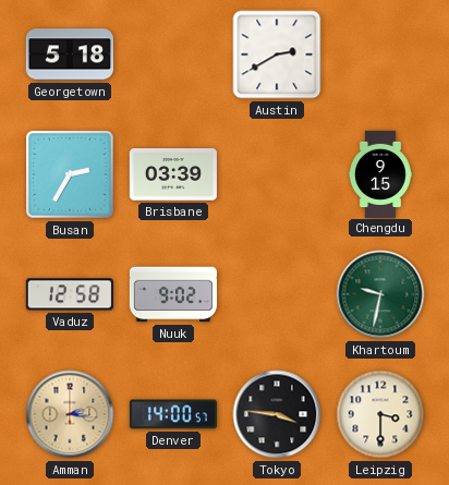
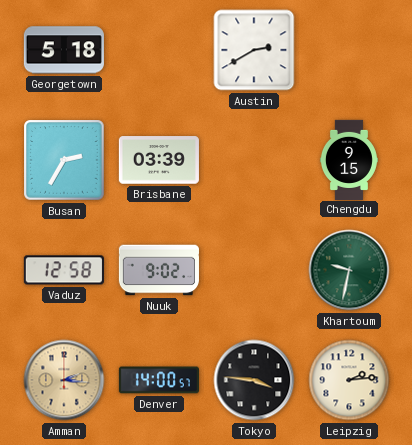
Leipzig: 3:30 -> 2:14
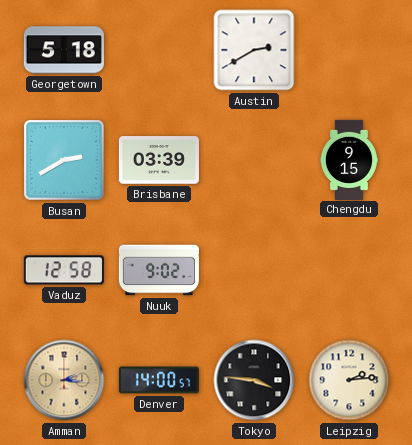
Busan: 2:35 -> 2:40
Khartoum: 9:32 -> none
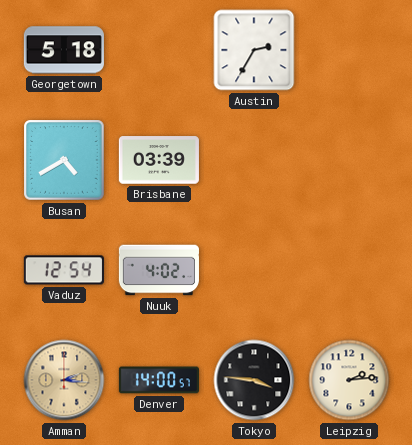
Austin: 2:40 -> 2:35
Busan: 2:40 -> 4:40
Chengdu: 9:15 -> none
Vaduz: 12:58 -> 12:54
Nuuk: 9:02 -> 4:02
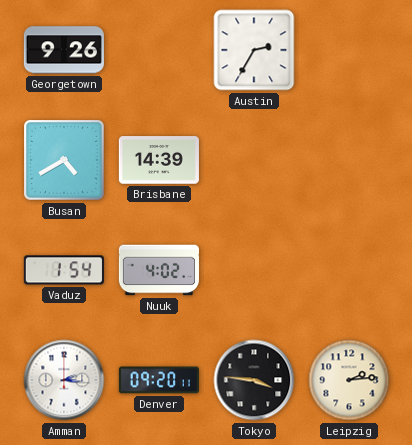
Georgetown: 5:18 -> 9:26
Brisbane: 03:39 -> 14:39
Vaduz: 12:54 -> 1:54
Amman dial: champagne -> white
Denver: 14:00 -> 09:20
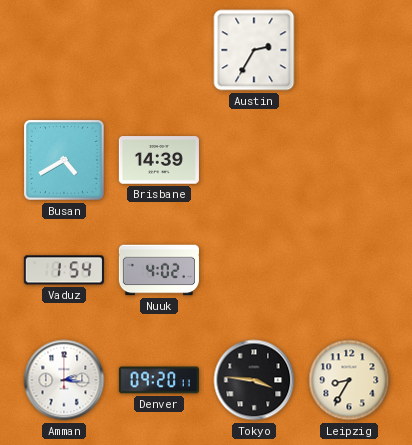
Georgetown: 9:26 -> none
Leipzig: 2:14 -> 8:35
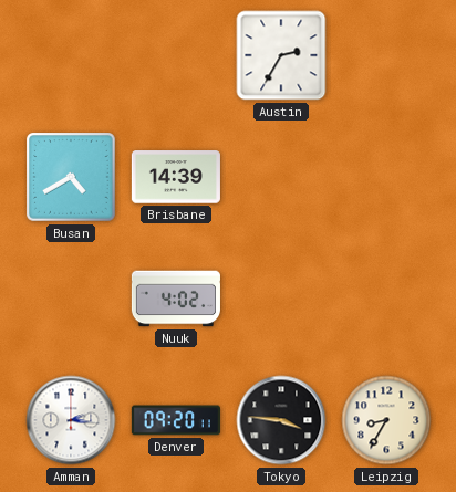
Vaduz: 1:54 -> none
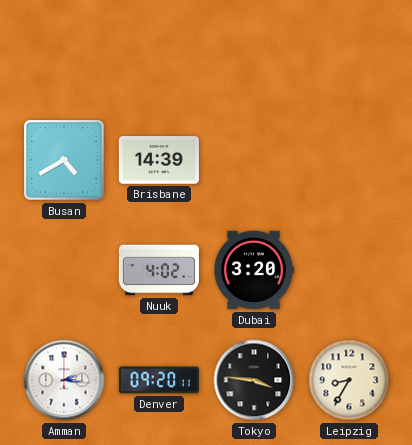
Austin: 2:35 -> none
Dubai: none -> 3:20
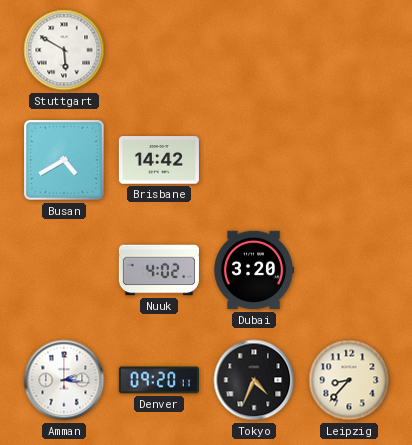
Stuttgart: none -> 5:50
Brisbane: 14:39 -> 14:42
Tokyo: 3:46 -> 4:34
Leipzig: 8:35 -> 8:37
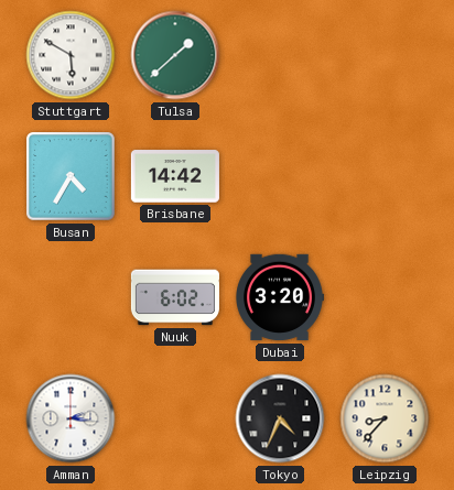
Tulsa: none -> 1:38
Busan: 4:40 -> 4:35
Nuuk: 4:02 -> 6:02
Denver: 09:20 -> none
